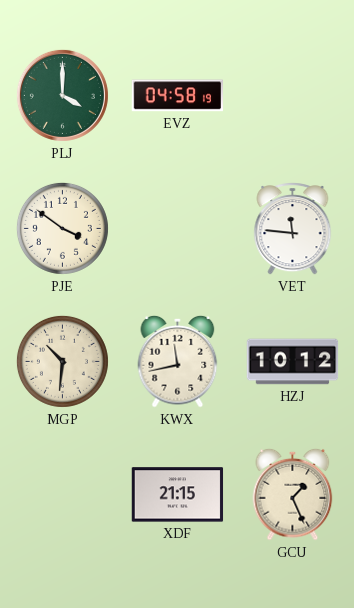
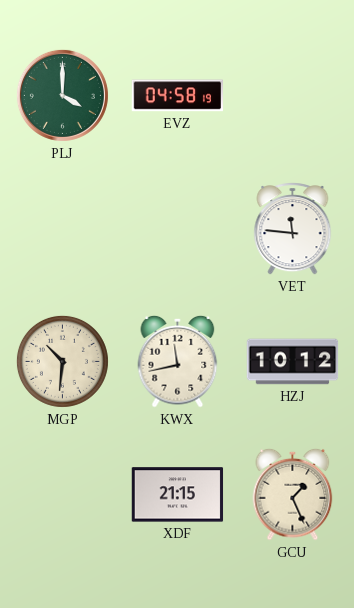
PJE: 3:51 -> none
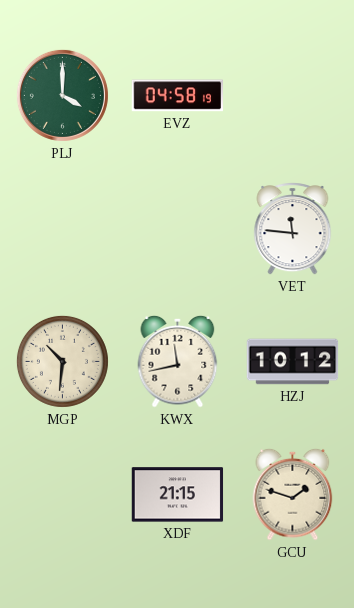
GCU: 1:26 -> 1:48
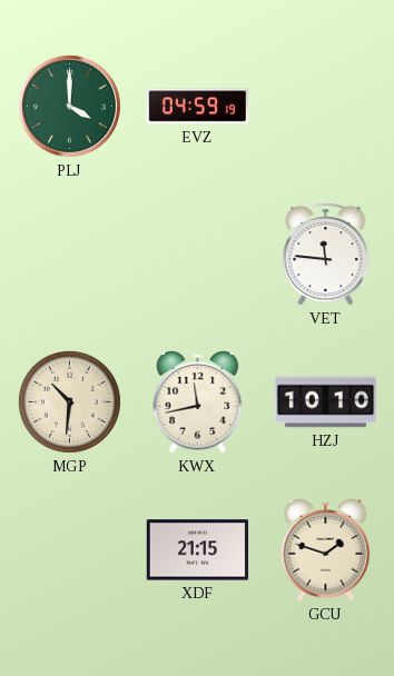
EVZ: 04:58 -> 04:59
HZJ: 10:12 -> 10:10
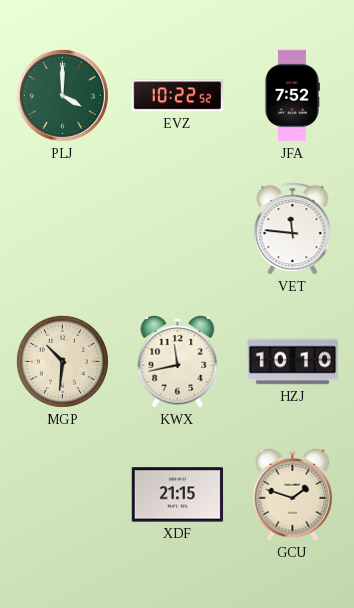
EVZ: 04:59 -> 10:22
JFA: none -> 7:52
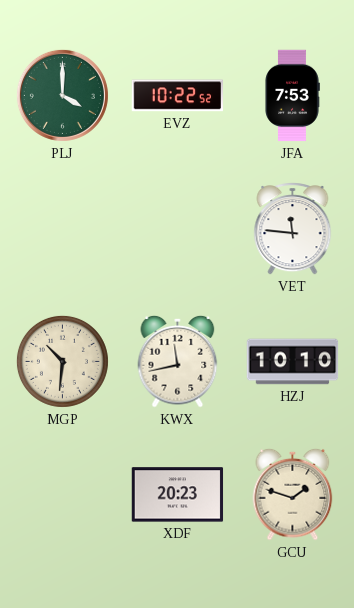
JFA: 7:52 -> 7:53
XDF: 21:15 -> 20:23
